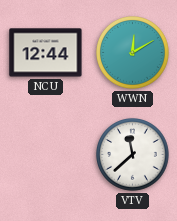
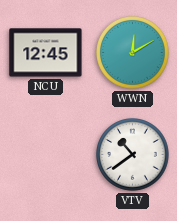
NCU: 12:44 -> 12:45
VTV: 11:38 -> 10:39
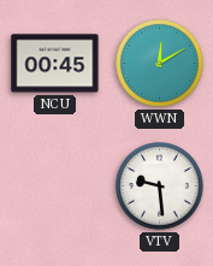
NCU: 12:45 -> 00:45
VTV: 10:39 -> 9:29
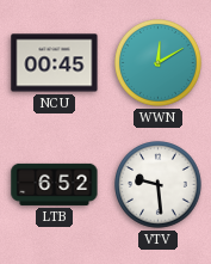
LTB: none -> 6:52
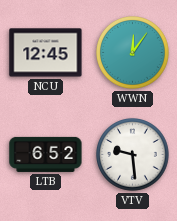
NCU: 00:45 -> 12:45
WWN: 12:10 -> 12:06
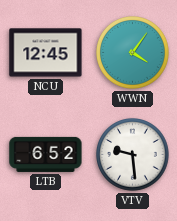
WWN: 12:06 -> 4:06
